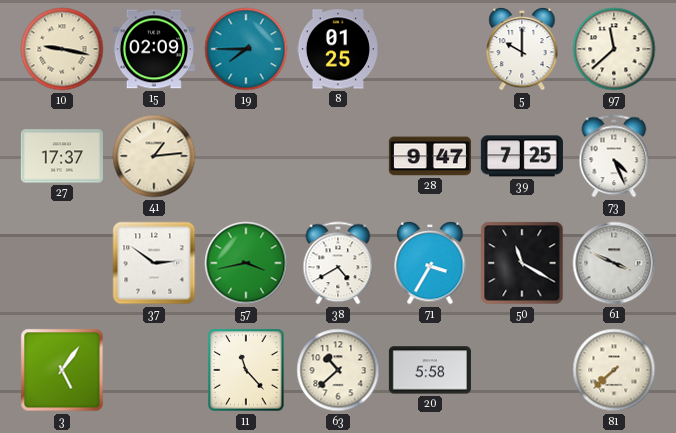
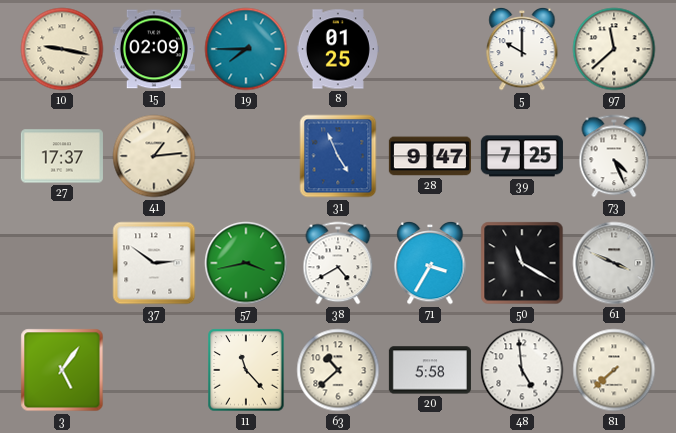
31: none -> 4:56
48: none -> 4:59
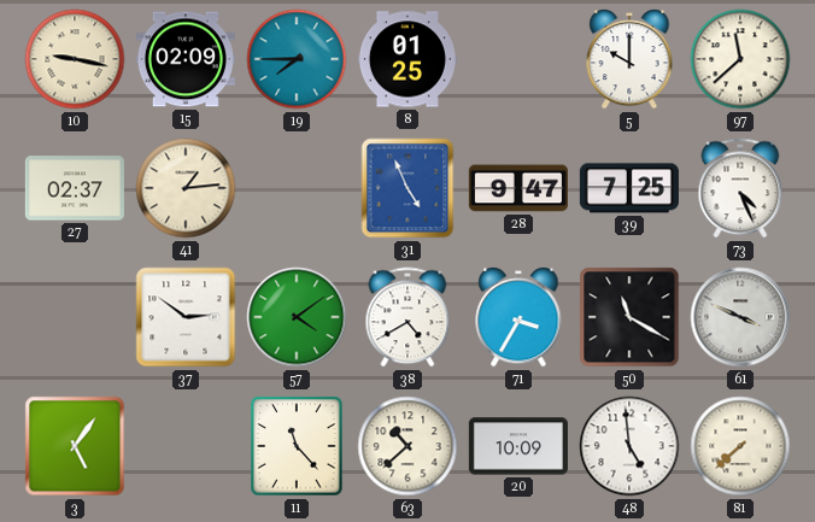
27: 17:37 -> 02:37
57: 3:43 -> 4:09
20: 5:58 -> 10:09
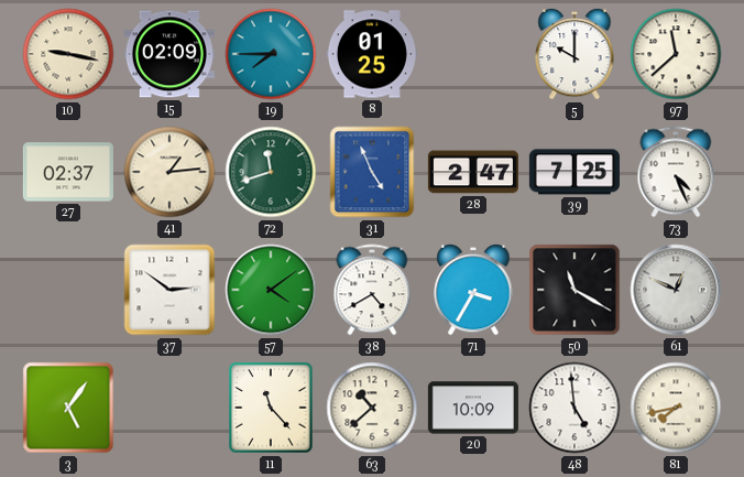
72: none -> 11:42
28: 9:47 -> 2:47
61: 3:49 -> 12:49
81: 7:38 -> 7:43
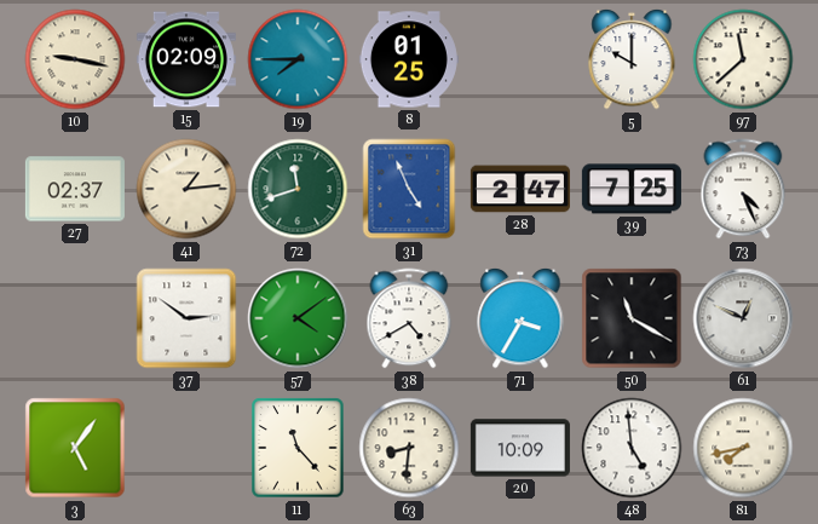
63: 10:38 -> 8:31
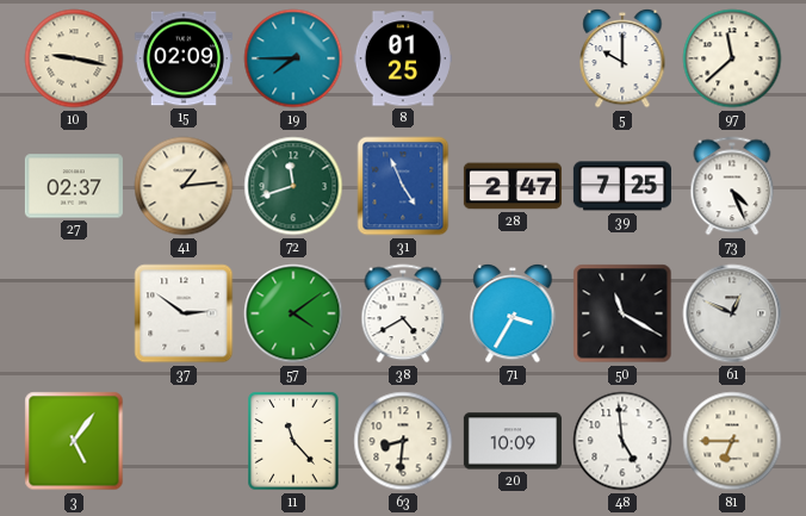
81: 7:43 -> 6:45
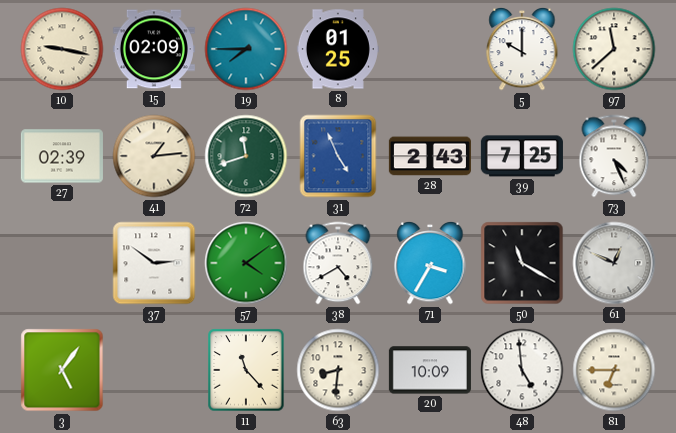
27: 02:37 -> 02:39
28: 2:47 -> 2:43
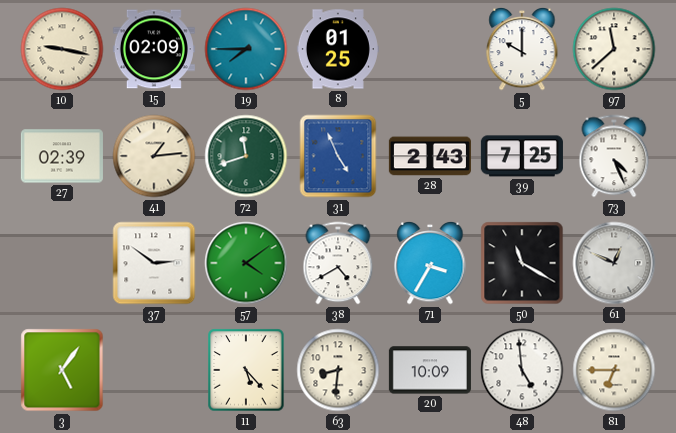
11: 11:23 -> 5:23
